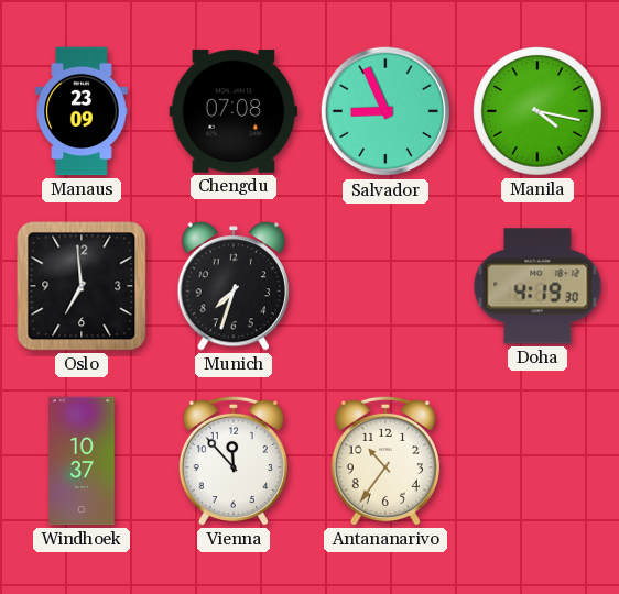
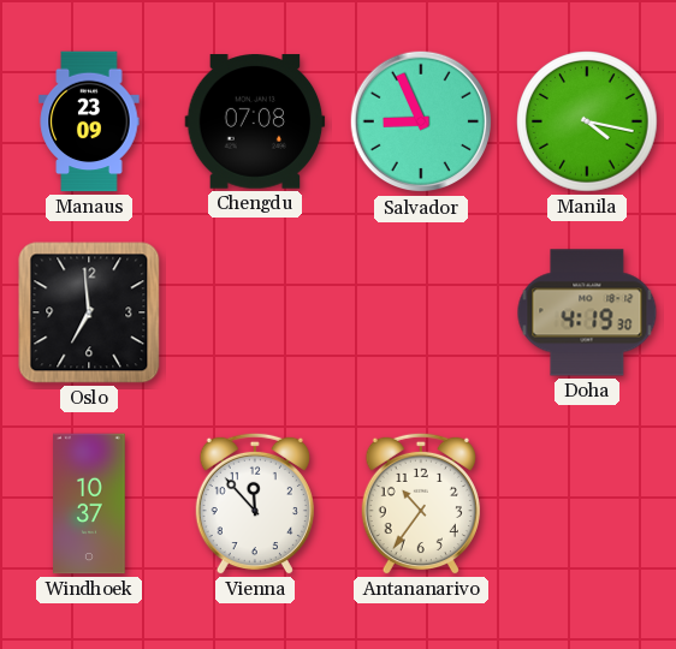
Munich: 7:33 -> none
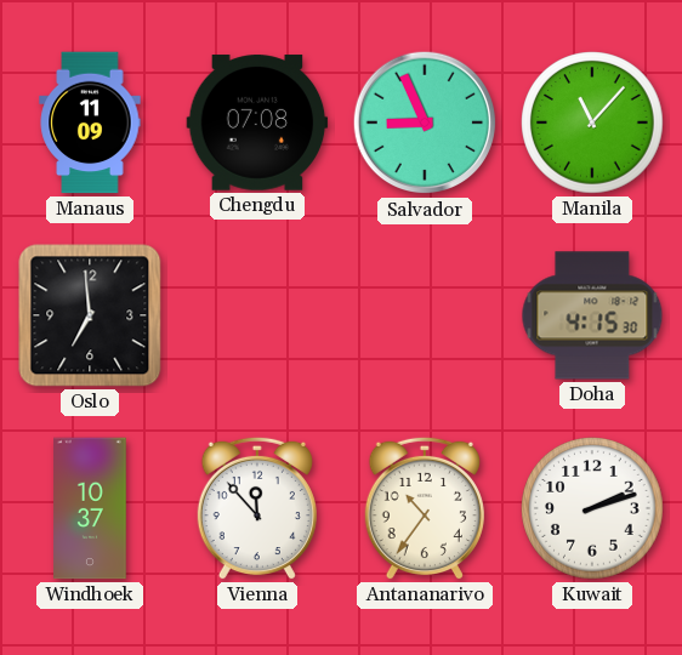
Manaus: 23:09 -> 11:09
Manila: 4:17 -> 11:07
Doha: 4:19 -> 4:15
Kuwait: none -> 2:12
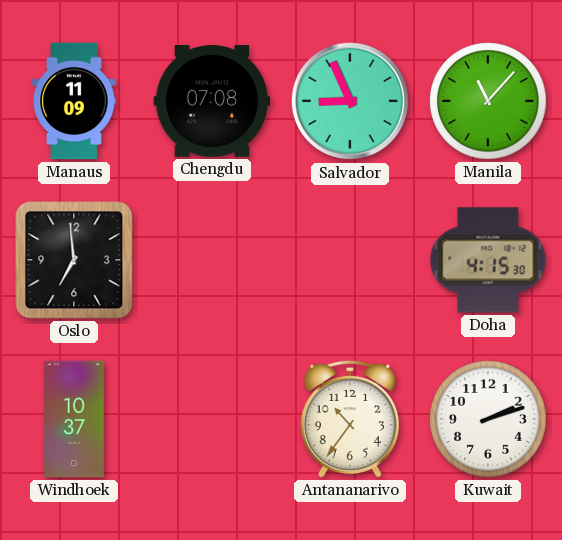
Vienna: 11:53 -> none
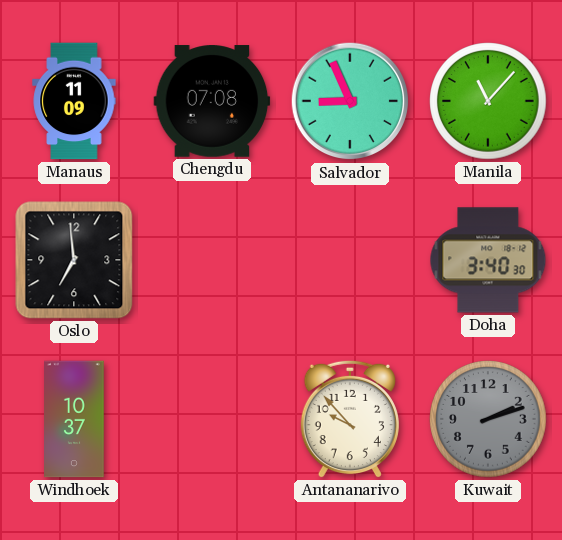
Doha: 4:15 -> 3:40
Antananarivo: 10:36 -> 9:53
Kuwait dial: white -> grey
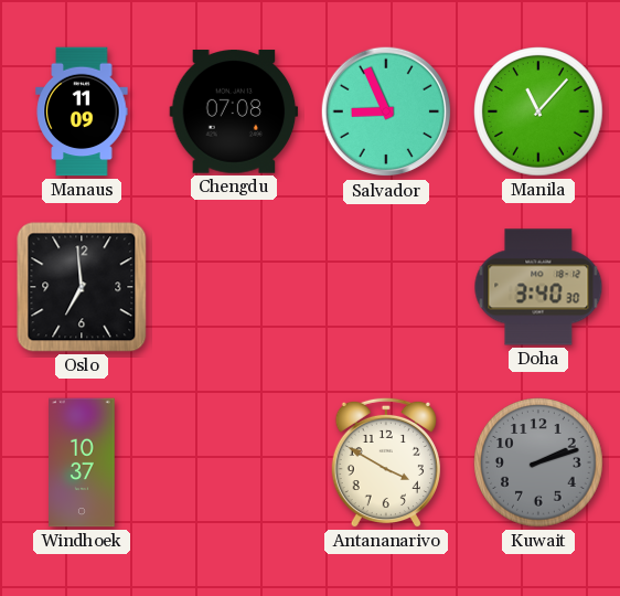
Antananarivo: 9:53 -> 3:50
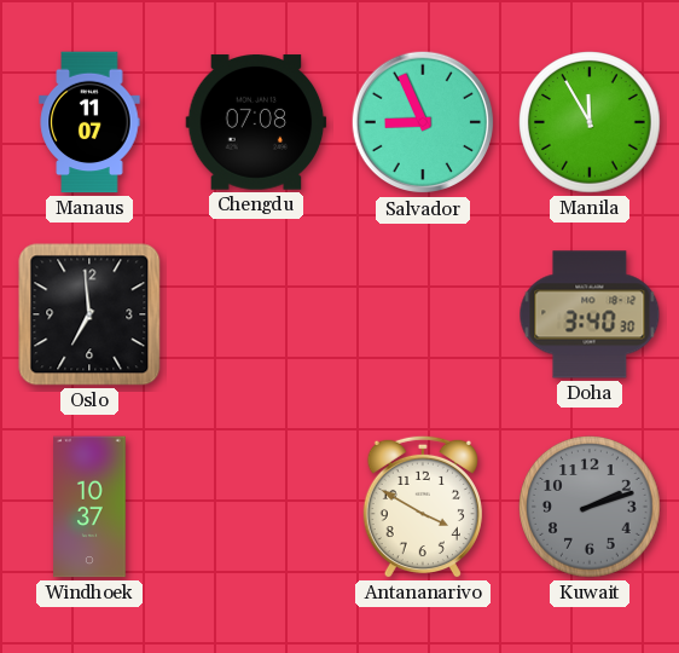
Manaus: 11:09 -> 11:07
Manila: 11:07 -> 11:55
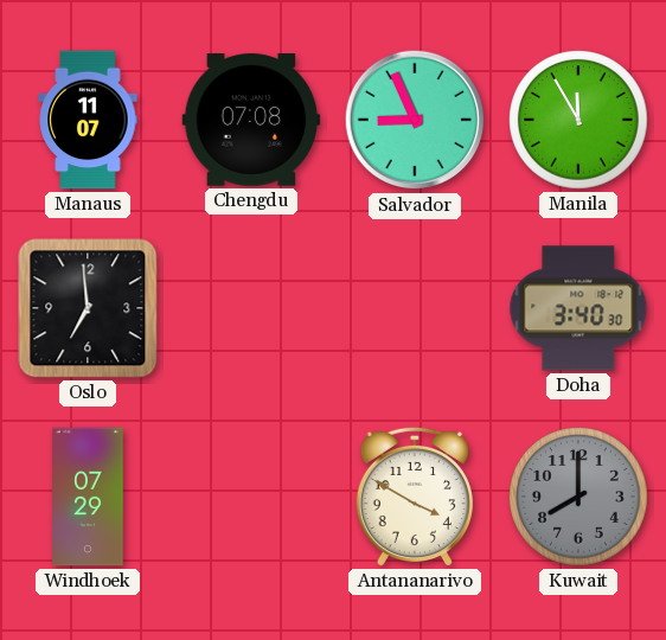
Windhoek: 10:37 -> 07:29
Kuwait: 2:12 -> 8:00
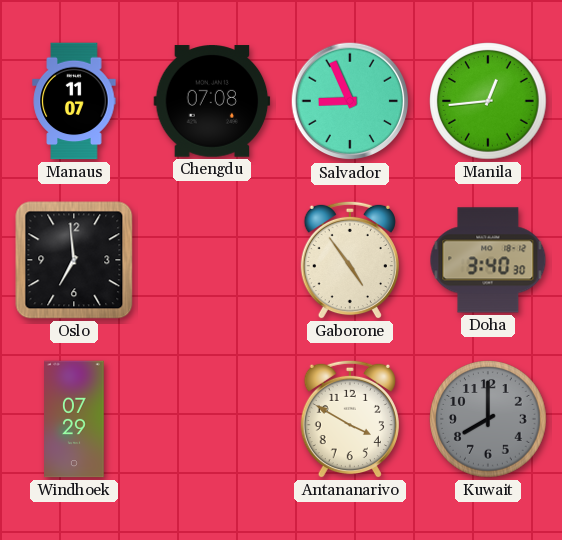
Manila: 11:55 -> 12:44
Gaborone: none -> 4:54
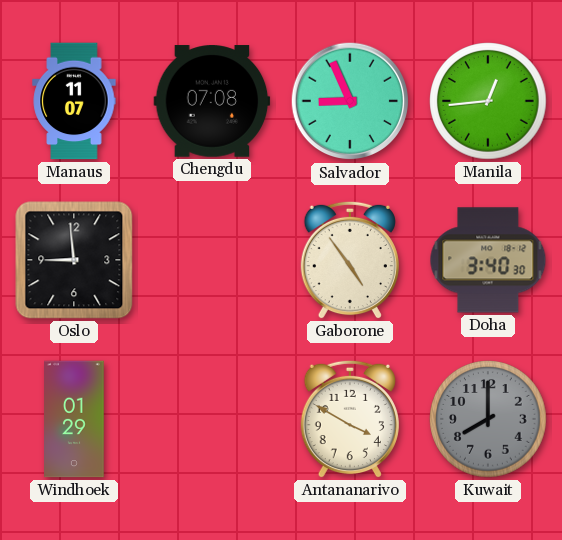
Oslo: 6:59 -> 8:59
Windhoek: 07:29 -> 01:29
